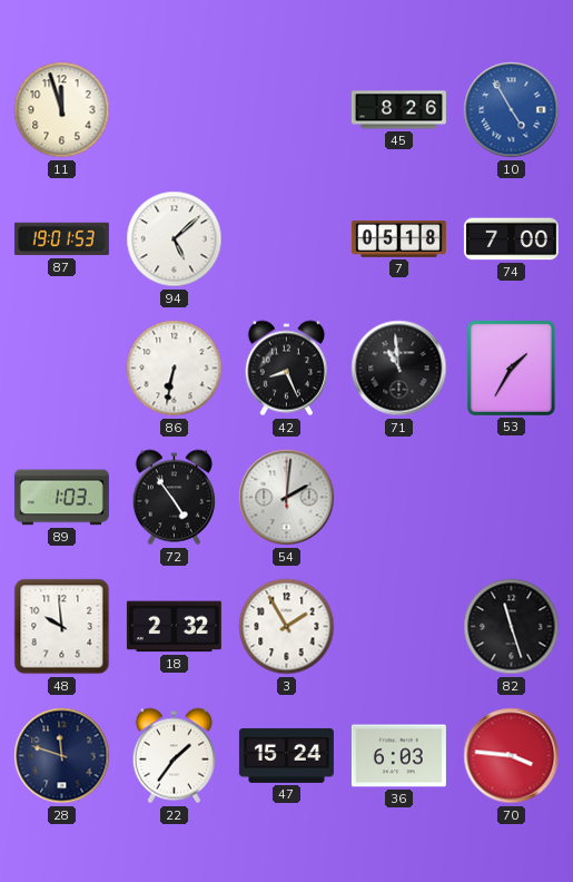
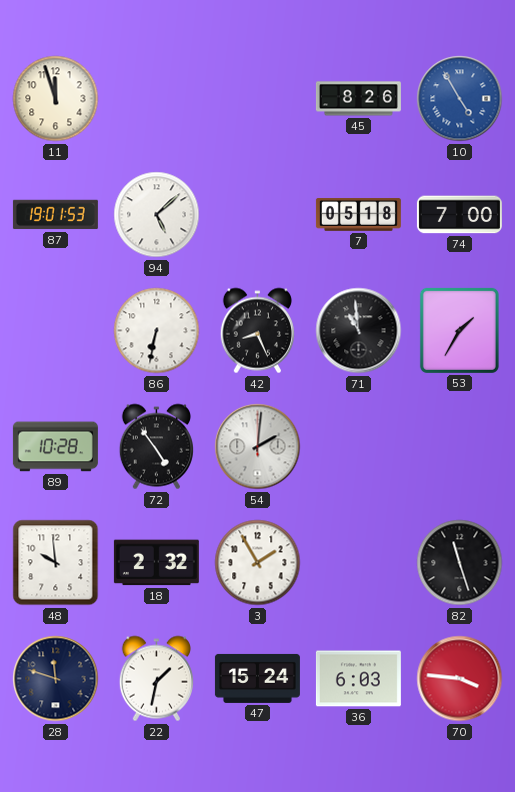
89: 1:03 -> 10:28
22: 1:36 -> 1:32
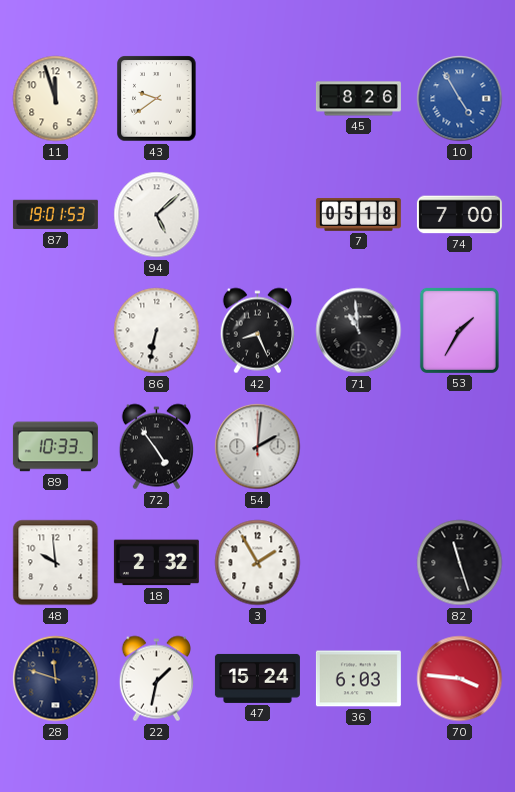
43: none -> 9:39
89: 10:28 -> 10:33
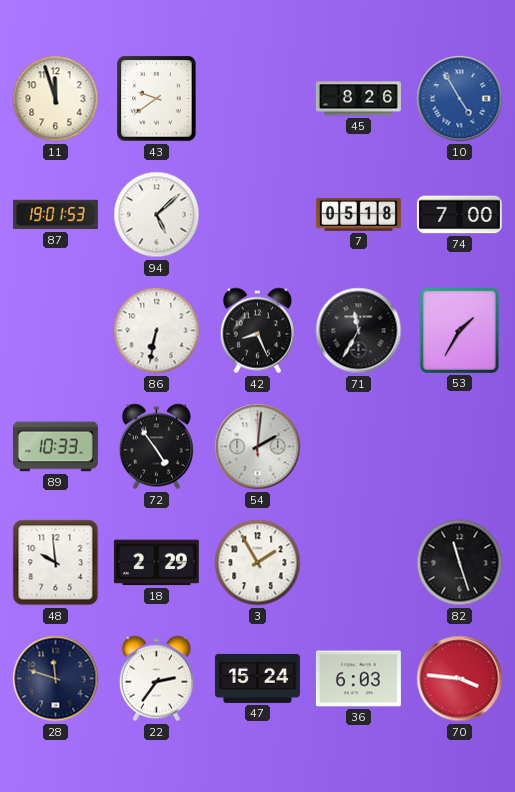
71: 10:59 -> 11:35
18: 2:32 -> 2:29
22: 1:32 -> 2:36
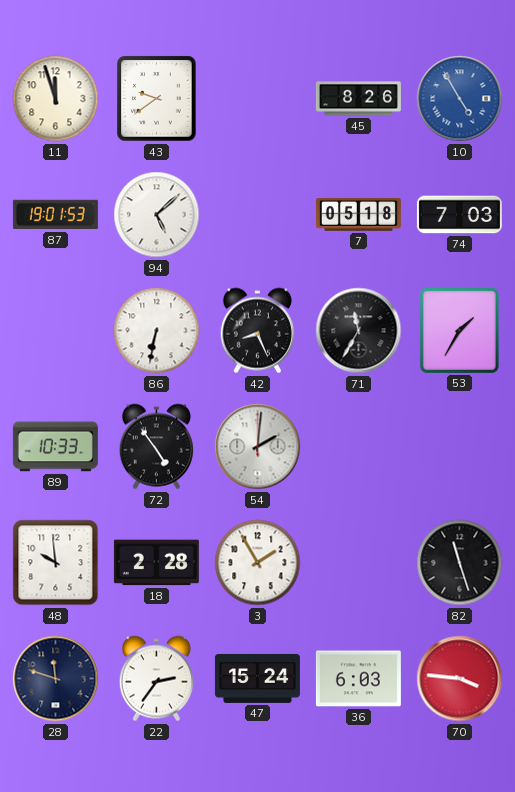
74: 7:00 -> 7:03
18: 2:29 -> 2:28
